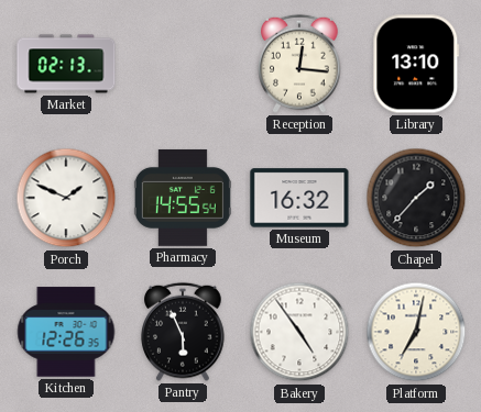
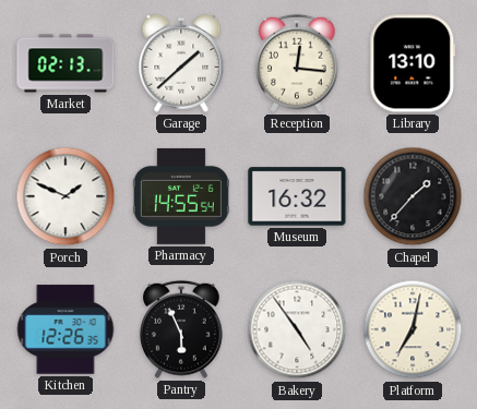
Garage: none -> 1:38
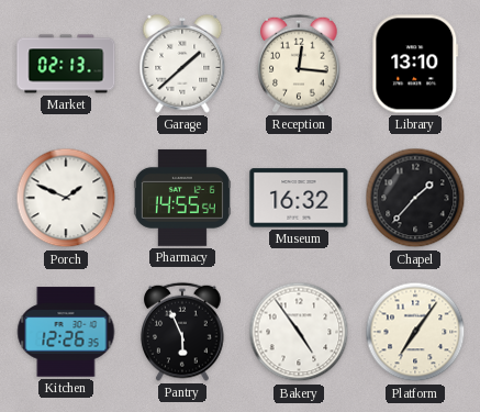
Platform: 7:02 -> 7:06
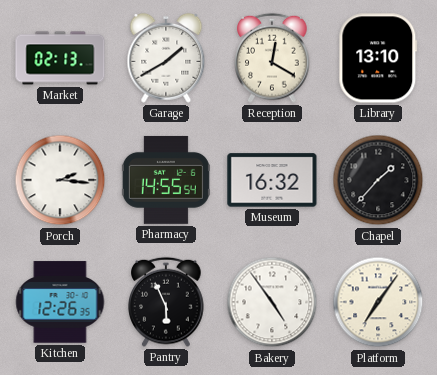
Garage: 1:38 -> 1:40
Reception: 12:16 -> 12:20
Porch: 1:49 -> 2:16
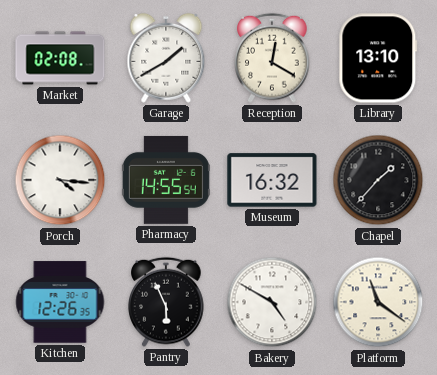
Market: 02:13 -> 02:08
Porch: 2:16 -> 4:16
Bakery: 4:54 -> 4:50
Platform: 7:06 -> 11:21
